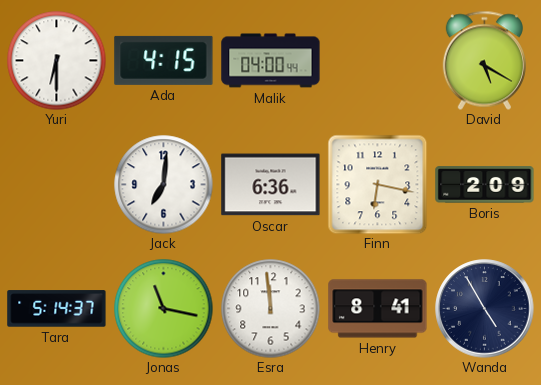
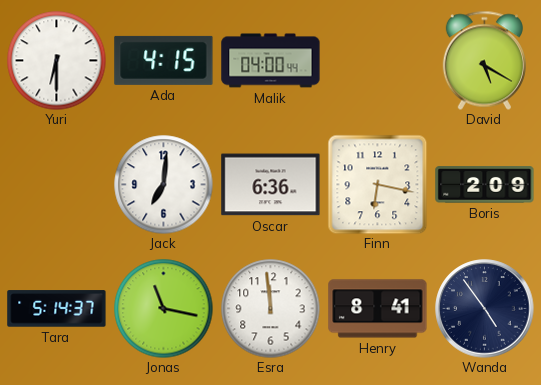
Wanda: 4:55 -> 4:54
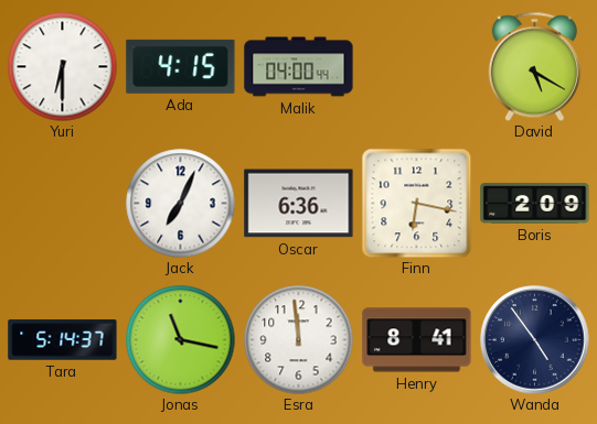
Jack: 7:01 -> 7:04
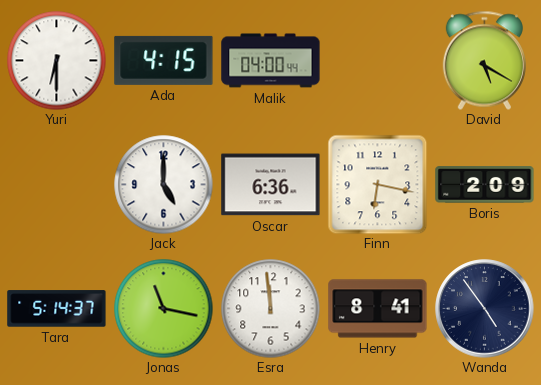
Jack: 7:04 -> 5:00
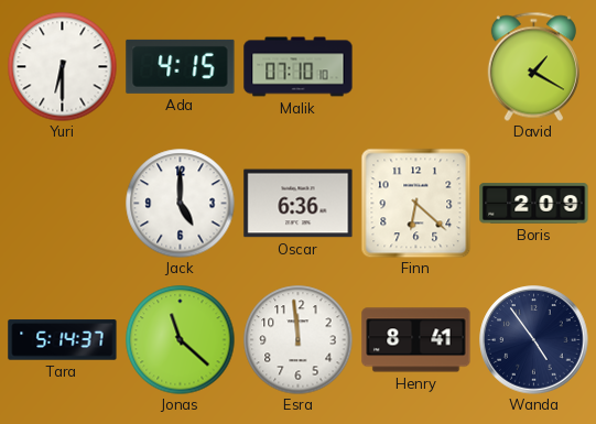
Malik: 04:00 -> 07:10
David: 5:20 -> 1:20
Finn: 6:17 -> 6:22
Jonas: 11:17 -> 11:22
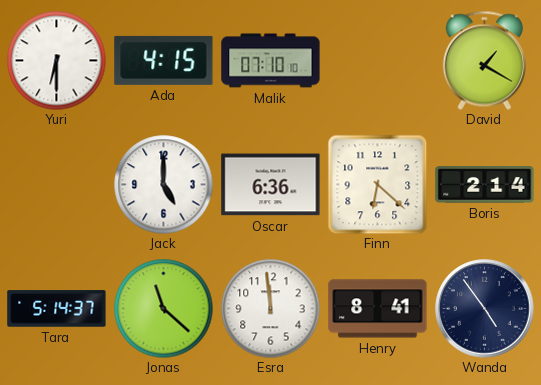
Boris: 2:09 -> 2:14
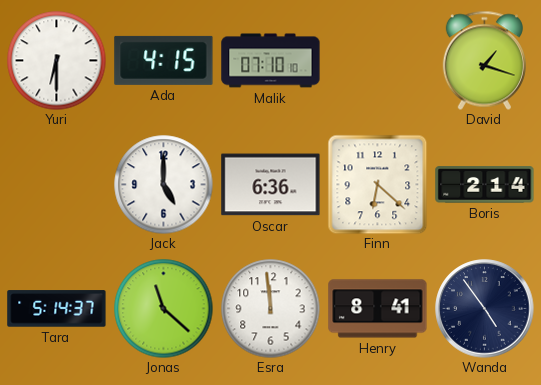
David: 1:20 -> 1:18
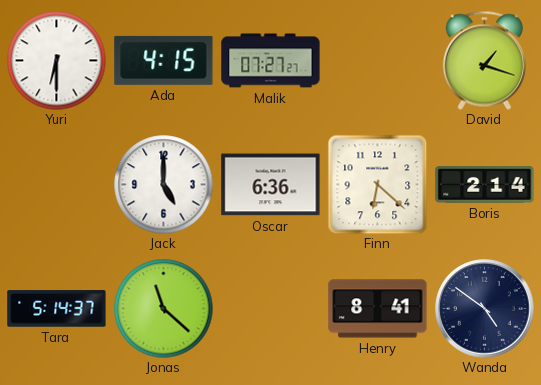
Malik: 07:10 -> 07:27
Esra: 11:59 -> none
Wanda: 4:54 -> 4:51
